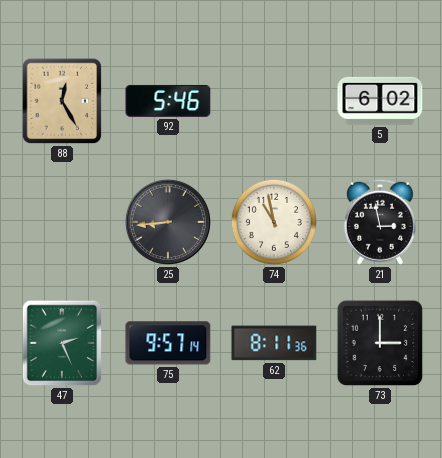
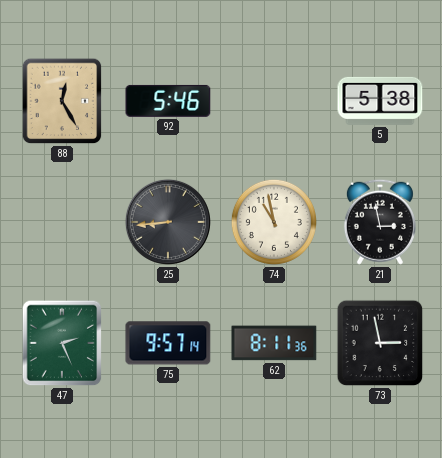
5: 6:02 -> 5:38
73: 3:00 -> 2:58
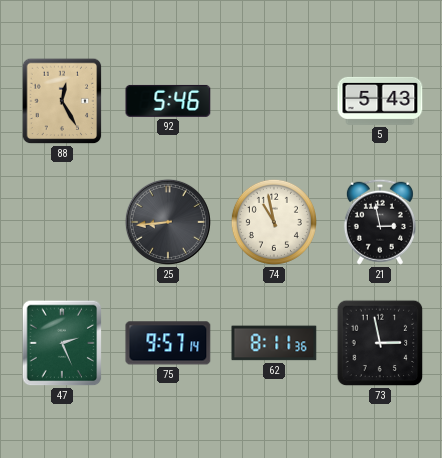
5: 5:38 -> 5:43
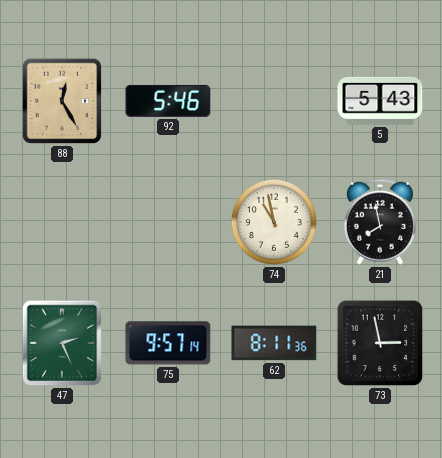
25: 8:44 -> none
21: 2:58 -> 7:58
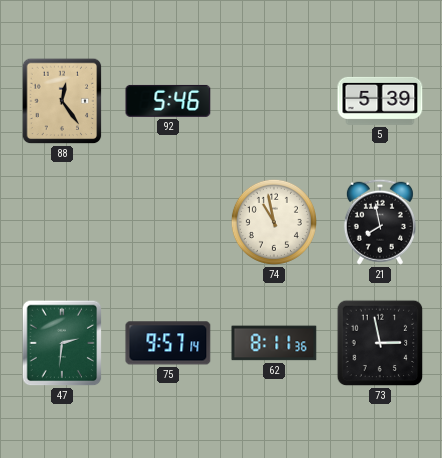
88: 12:25 -> 12:24
5: 5:43 -> 5:39
47: 2:26 -> 2:31
